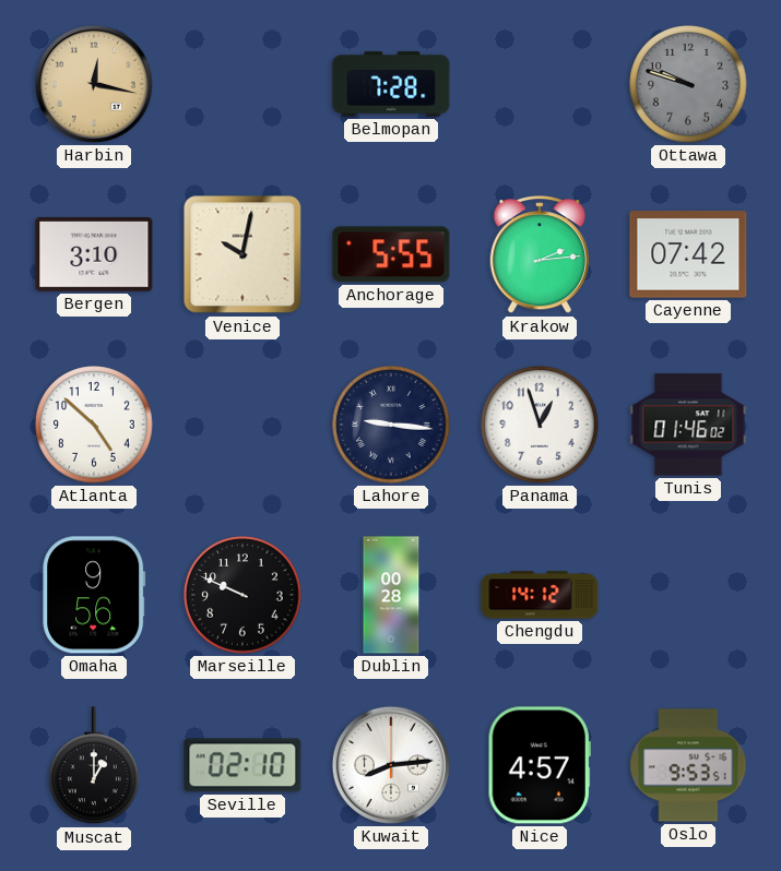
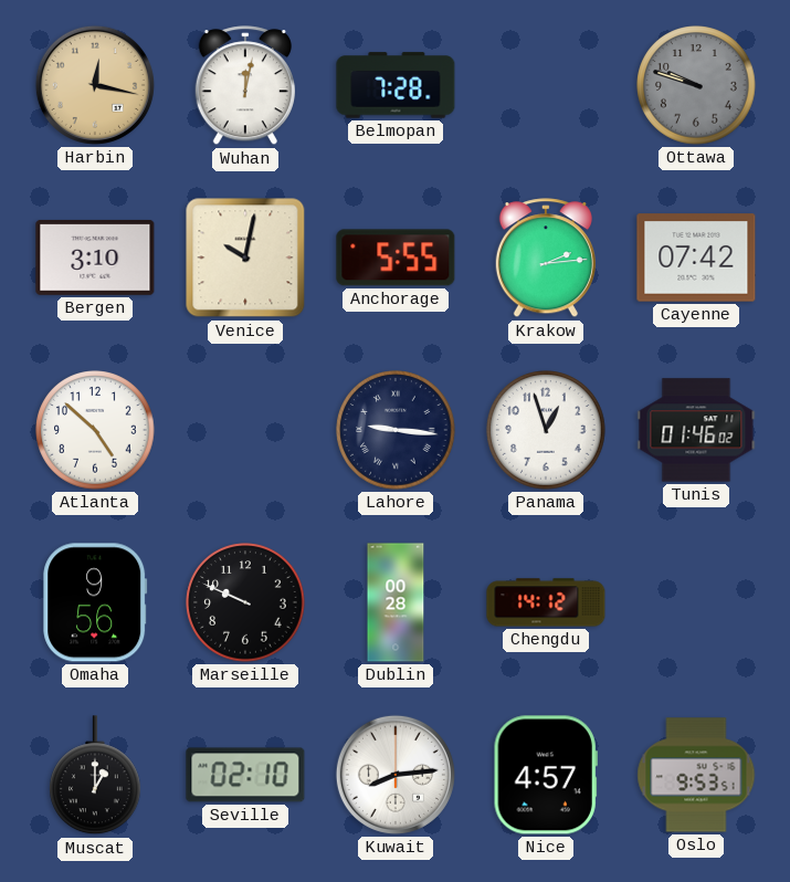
Wuhan: none -> 12:02
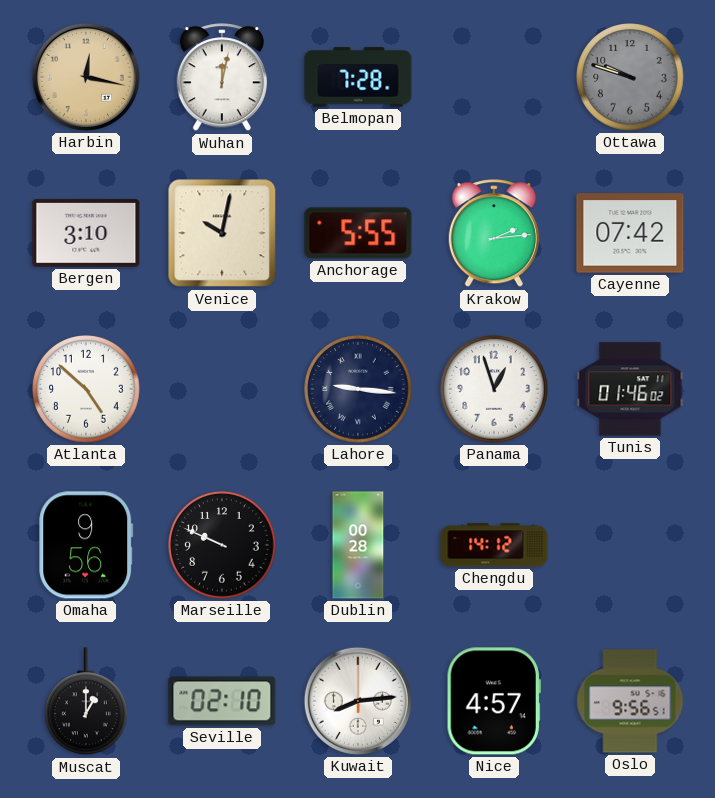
Oslo: 9:53 -> 9:56
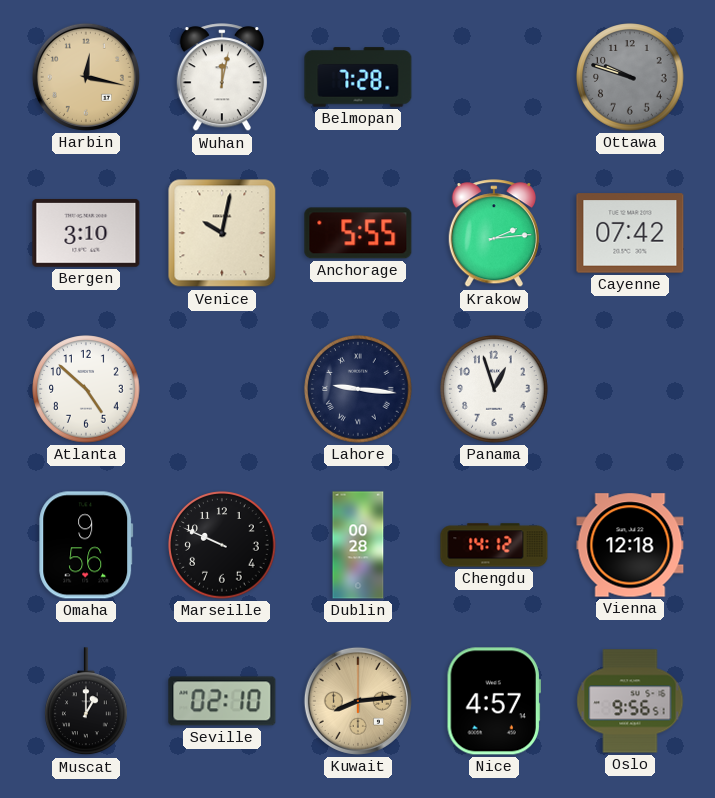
Tunis: 01:46 -> none
Vienna: none -> 12:18
Kuwait dial: white -> champagne
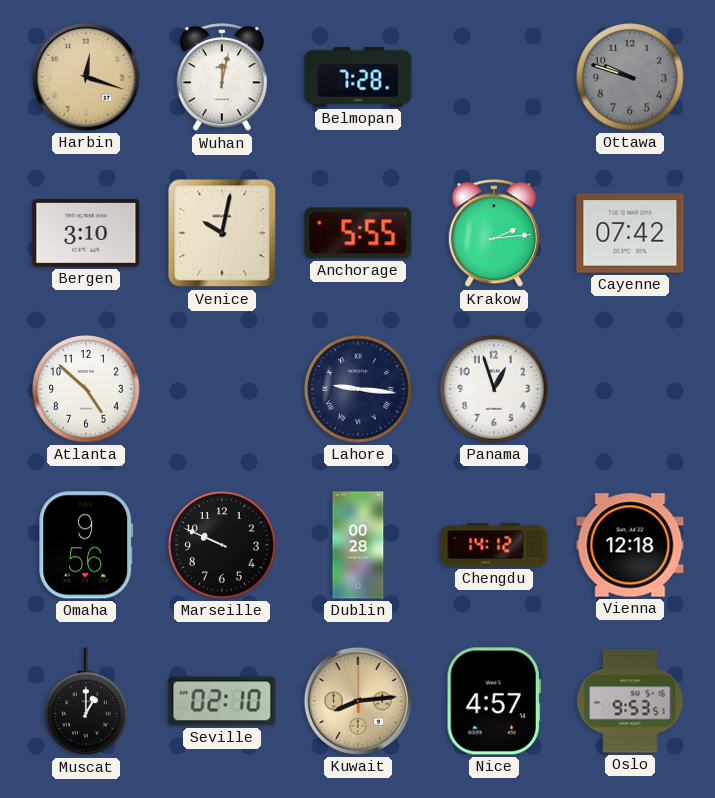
Harbin: 12:17 -> 12:18
Oslo: 9:56 -> 9:53
